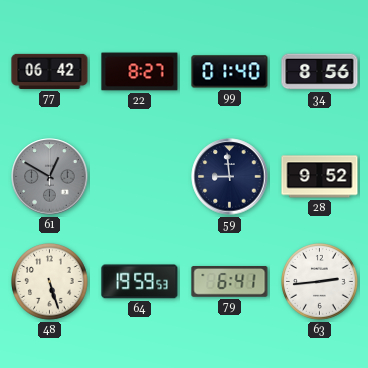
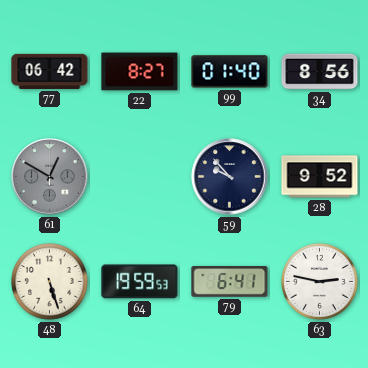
59: 8:59 -> 9:53
63: 2:44 -> 2:47
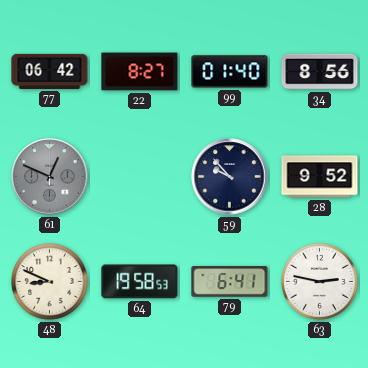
61: 12:50 -> 12:49
48: 5:27 -> 8:49
64: 19:59 -> 19:58
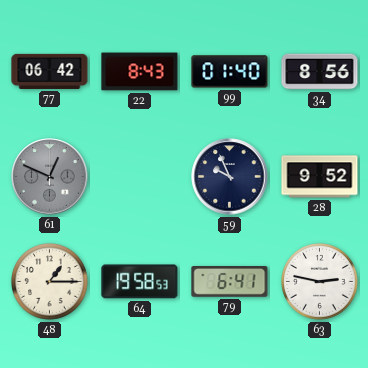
22: 8:27 -> 8:43
59: 9:53 -> 9:56
48: 8:49 -> 1:15
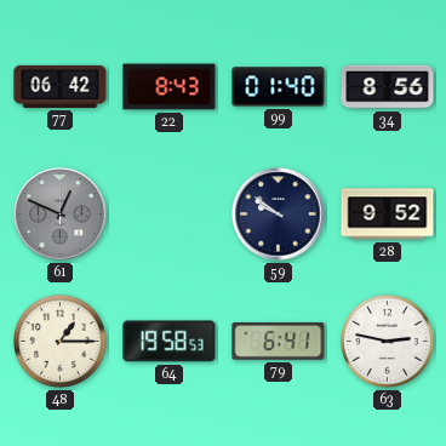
59: 9:56 -> 9:51
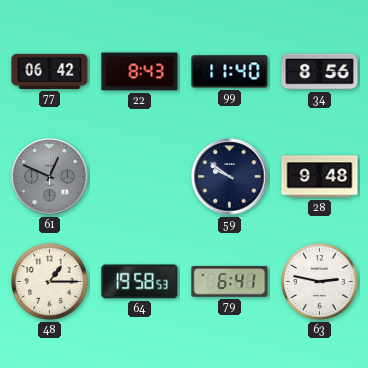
99: 01:40 -> 11:40
28: 9:52 -> 9:48
